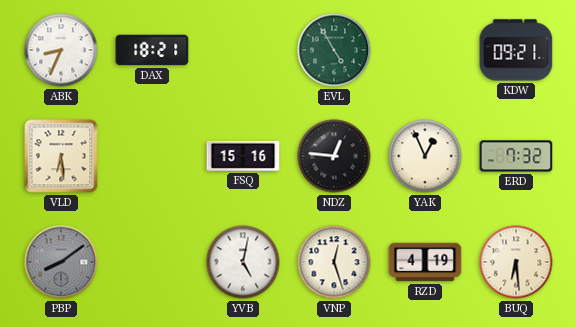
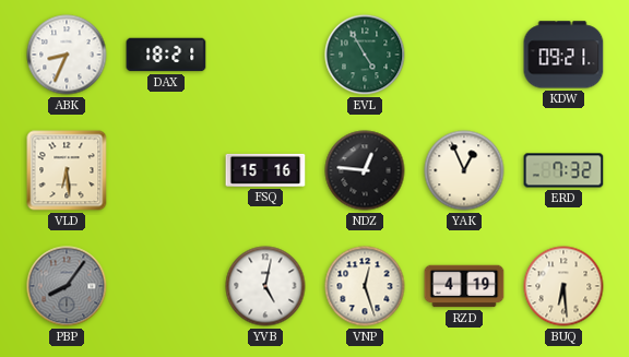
PBP: 8:09 -> 8:06
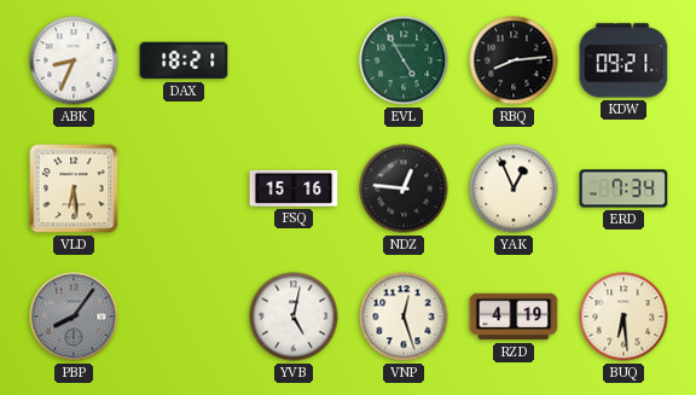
RBQ: none -> 8:14
ERD: 7:32 -> 7:34
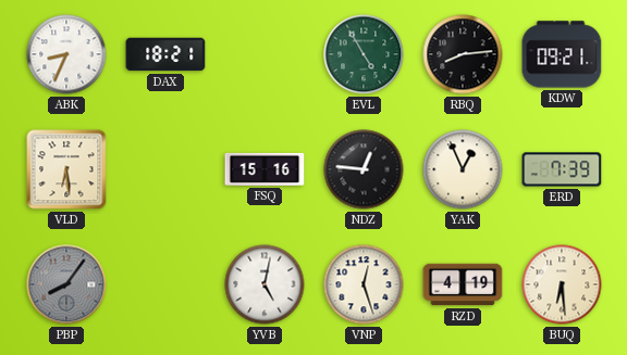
ERD: 7:34 -> 7:39
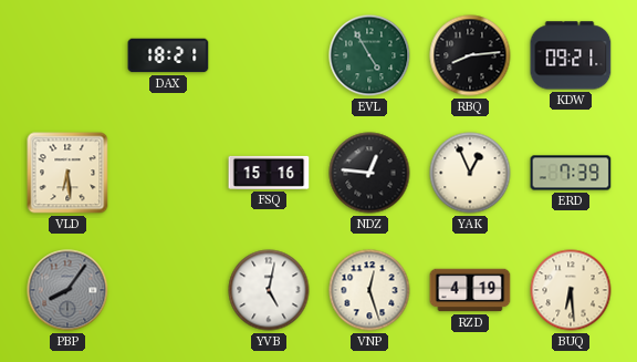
ABK: 8:34 -> none
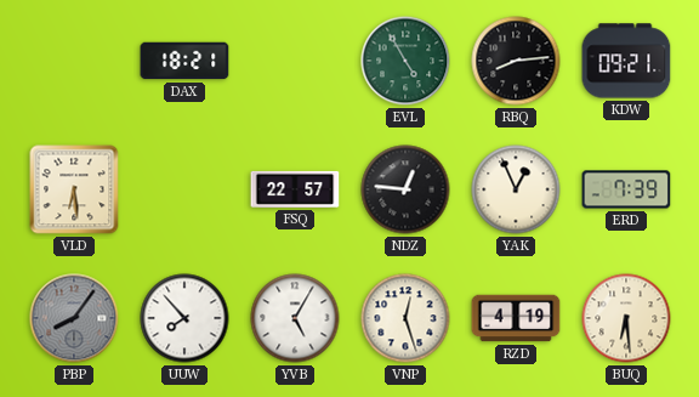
FSQ: 15:16 -> 22:57
UUW: none -> 7:53
YVB: 5:02 -> 5:05
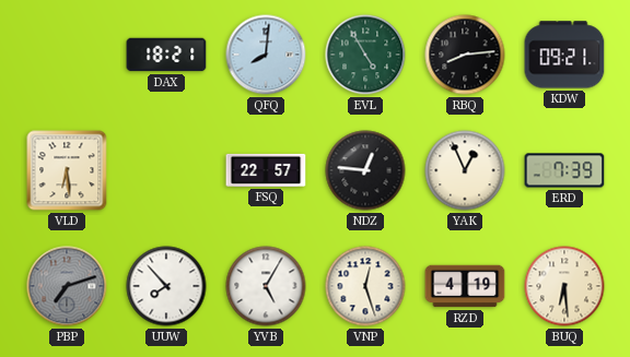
QFQ: none -> 8:01
PBP: 8:06 -> 7:12
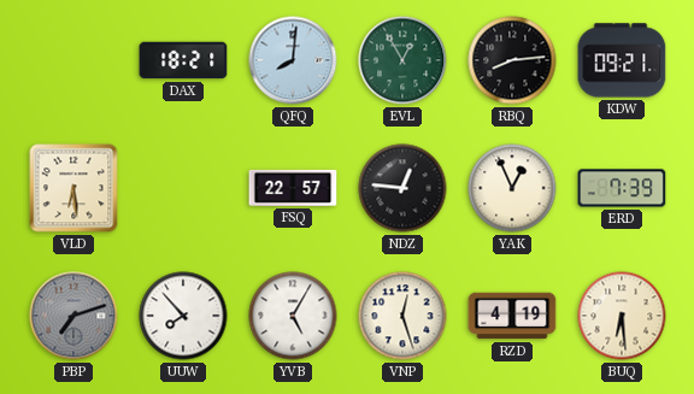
EVL: 4:55 -> 12:55
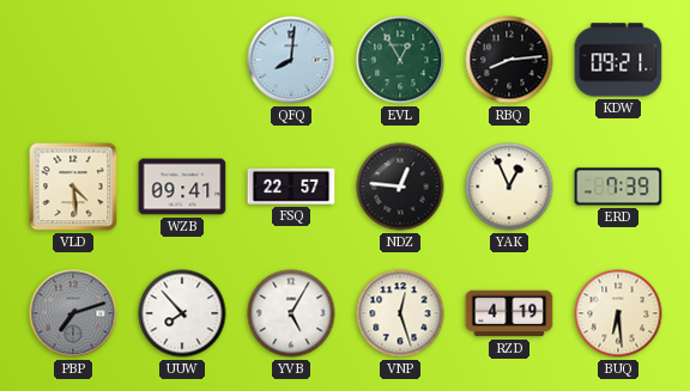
DAX: 18:21 -> none
VLD: 6:29 -> 4:29
WZB: none -> 09:41
